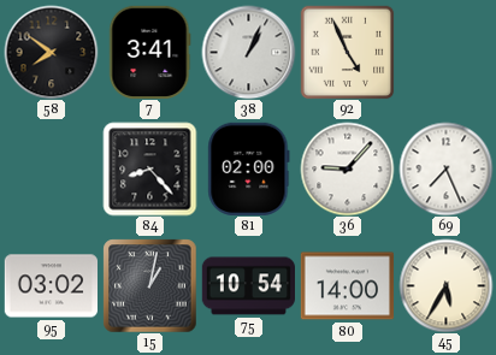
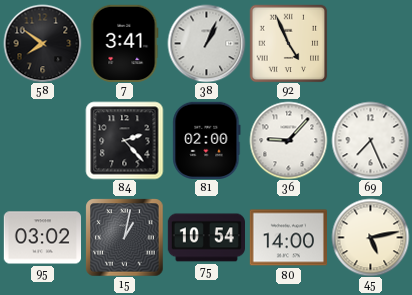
84: 8:23 -> 2:23
45: 5:35 -> 5:13
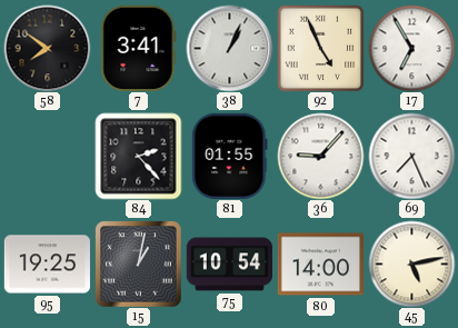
17: none -> 6:55
81: 02:00 -> 01:55
95: 03:02 -> 19:25
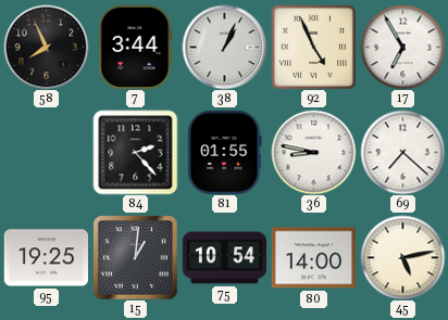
58: 7:51 -> 7:56
7: 3:41 -> 3:44
36: 9:07 -> 8:47
69: 7:26 -> 7:22
15: 1:02 -> 1:01
